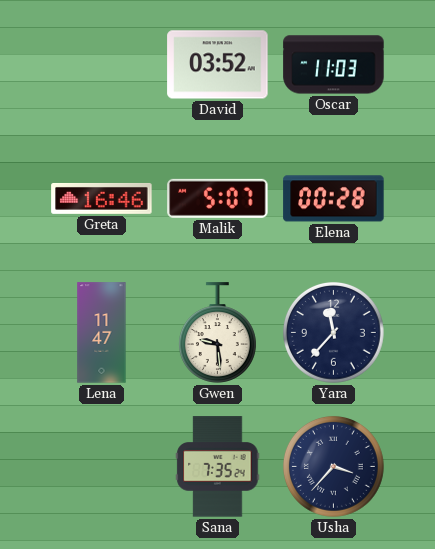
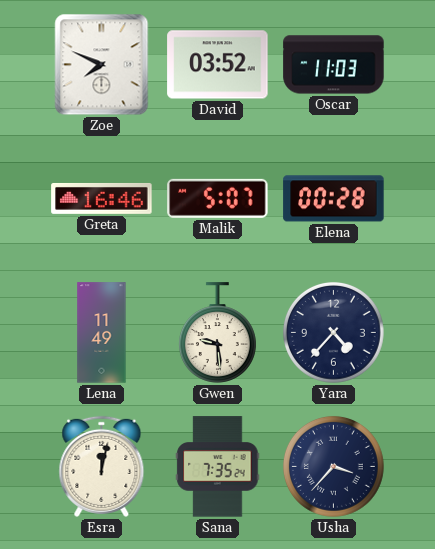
Zoe: none -> 7:49
Lena: 11:47 -> 11:49
Yara: 11:37 -> 4:37
Esra: none -> 12:02
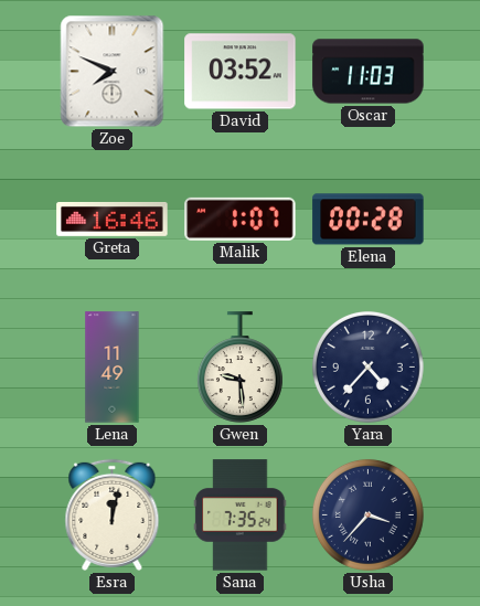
Malik: 5:07 -> 1:07
